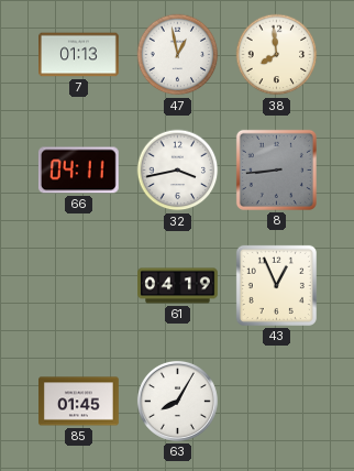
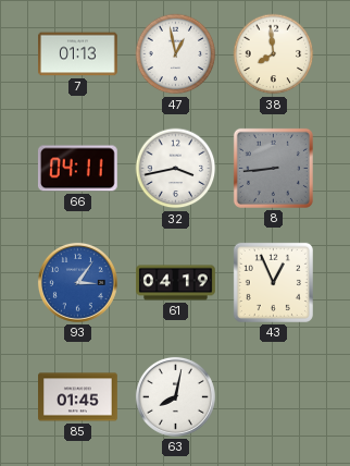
93: none -> 3:06
63: 8:05 -> 8:02
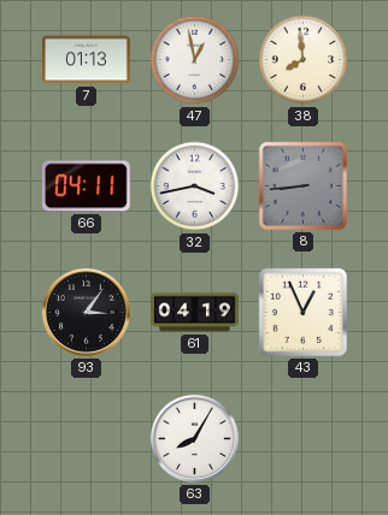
93 dial: blue -> black
85: 01:45 -> none
63: 8:02 -> 8:05
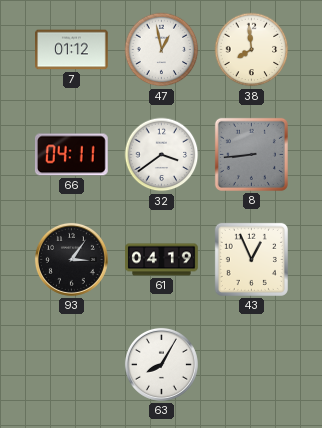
7: 01:13 -> 01:12
32: 3:43 -> 3:39
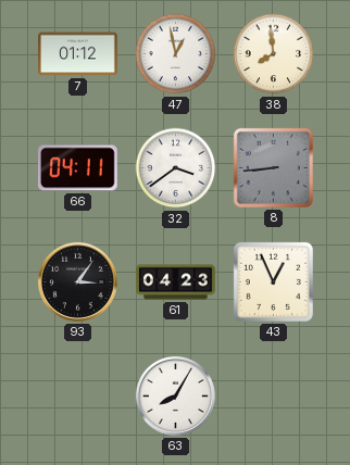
61: 04:19 -> 04:23
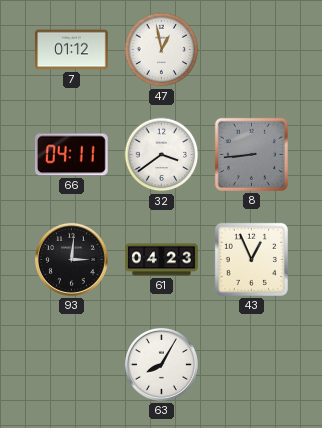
38: 7:59 -> none
93: 3:06 -> 3:01
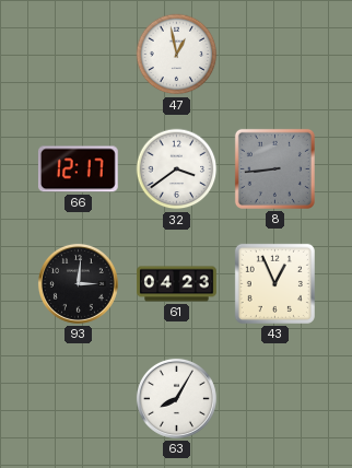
7: 01:12 -> none
66: 04:11 -> 12:17
